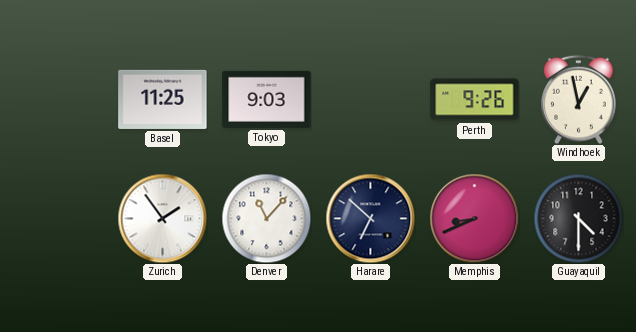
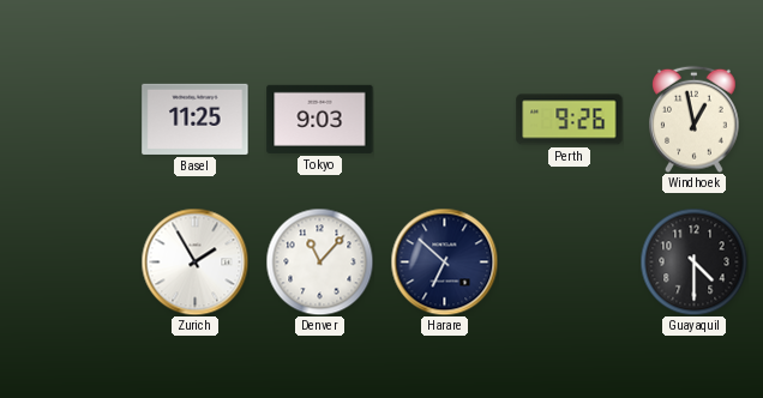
Zurich: 1:54 -> 1:55
Memphis: 8:41 -> none
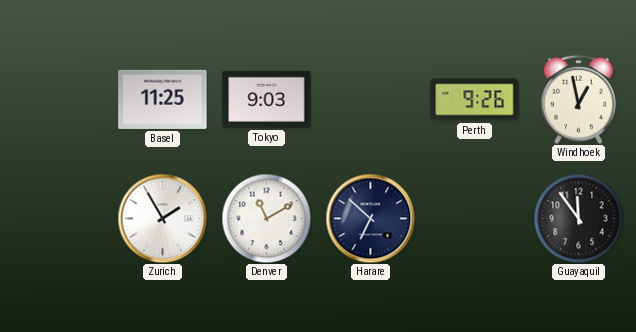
Denver: 11:07 -> 11:10
Guayaquil: 4:30 -> 11:54
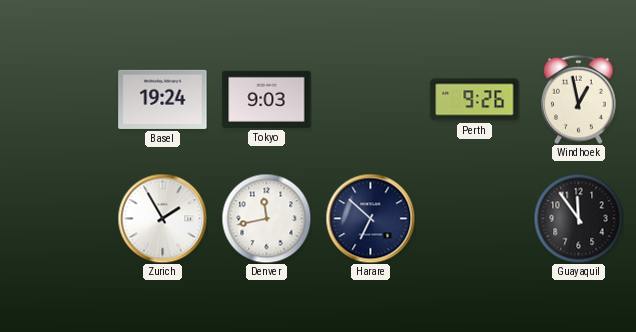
Basel: 11:25 -> 19:24
Denver: 11:10 -> 11:43
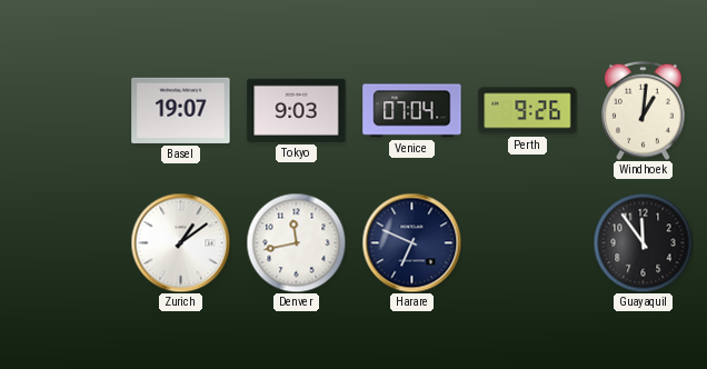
Basel: 19:24 -> 19:07
Venice: none -> 07:04
Windhoek: 12:58 -> 1:01
Zurich: 1:55 -> 1:09
Harare: 6:52 -> 6:49
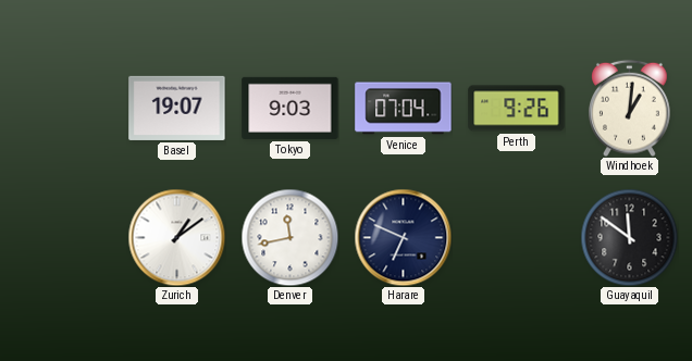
Guayaquil: 11:54 -> 11:51
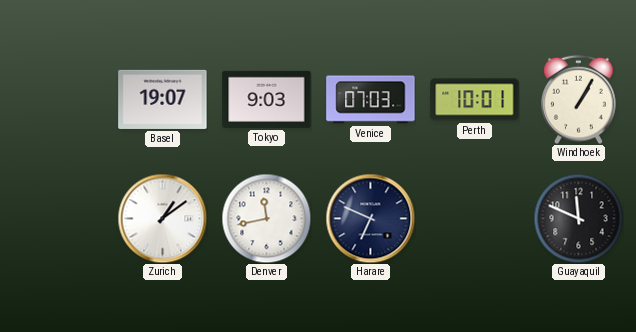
Venice: 07:04 -> 07:03
Perth: 9:26 -> 10:01
Windhoek: 1:01 -> 1:05
Guayaquil: 11:51 -> 11:49
